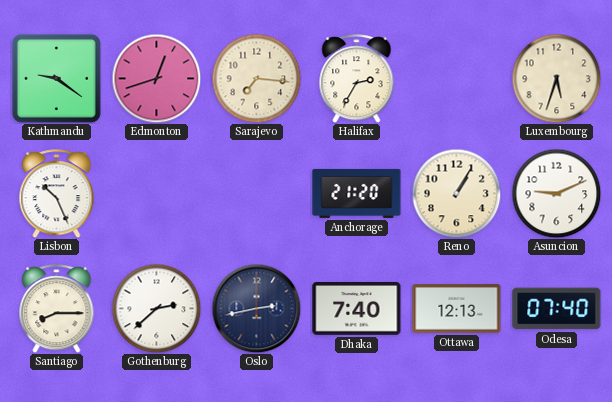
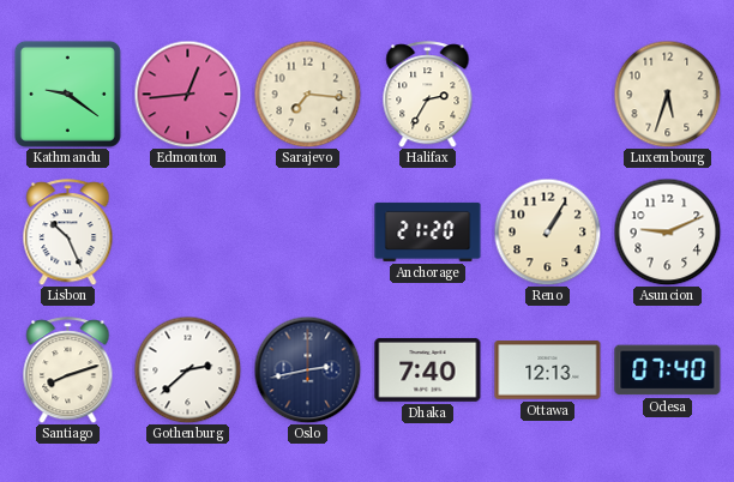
Edmonton: 12:42 -> 12:44
Santiago: 8:15 -> 8:12
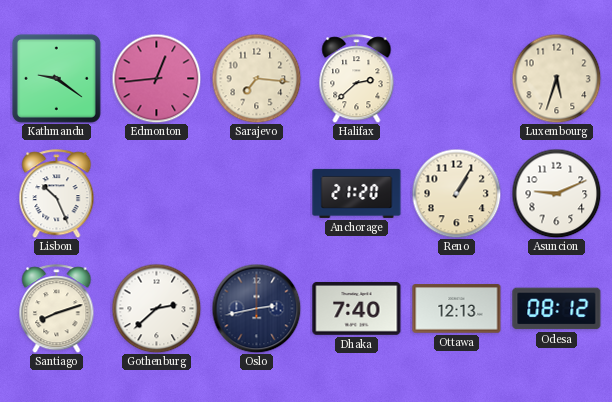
Halifax: 2:35 -> 2:38
Odesa: 07:40 -> 08:12
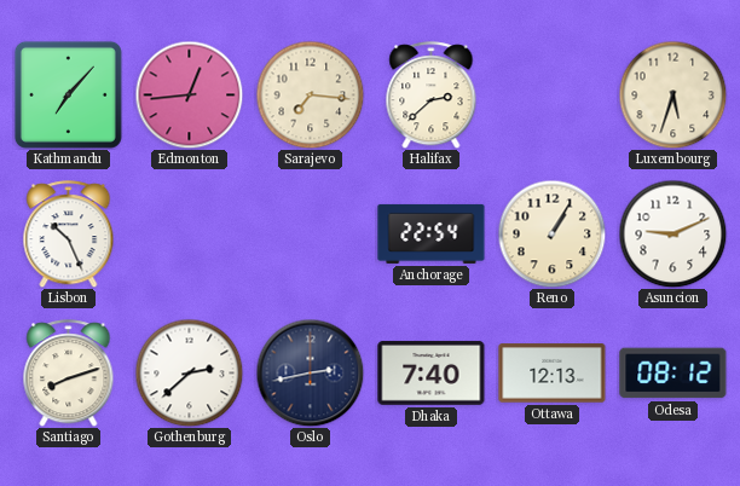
Kathmandu: 9:21 -> 7:07
Anchorage: 21:20 -> 22:54
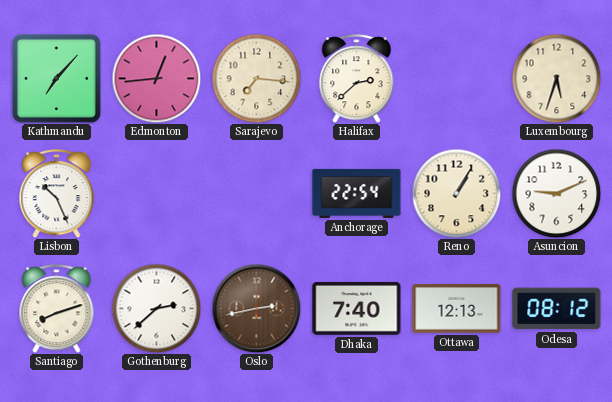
Oslo dial: navy -> brown
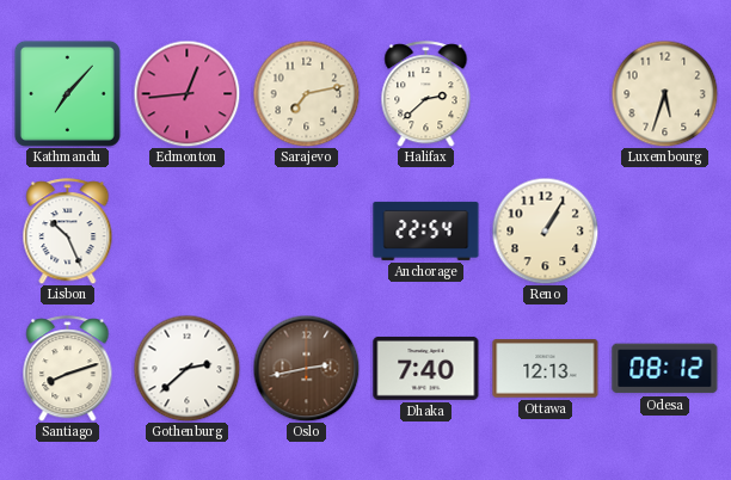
Sarajevo: 7:16 -> 7:13
Asuncion: 9:11 -> none
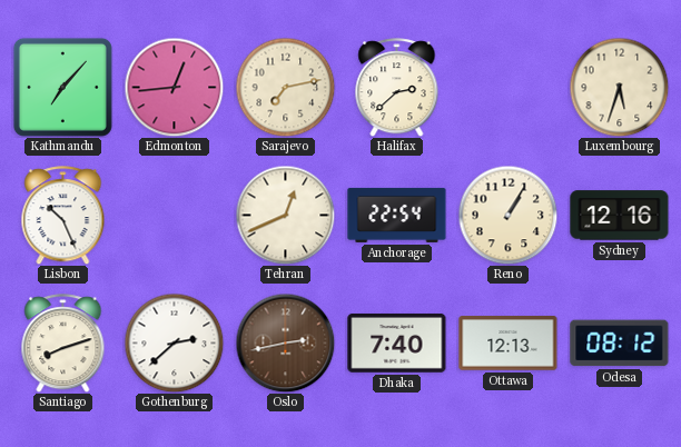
Tehran: none -> 12:41
Sydney: none -> 12:16
